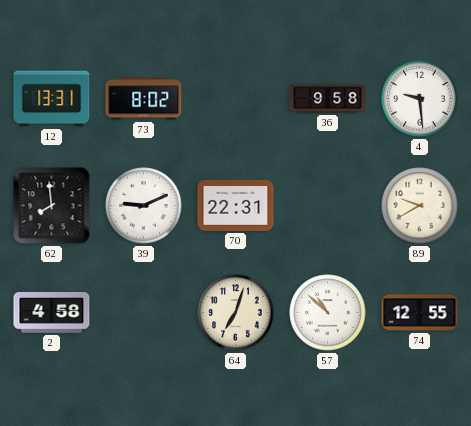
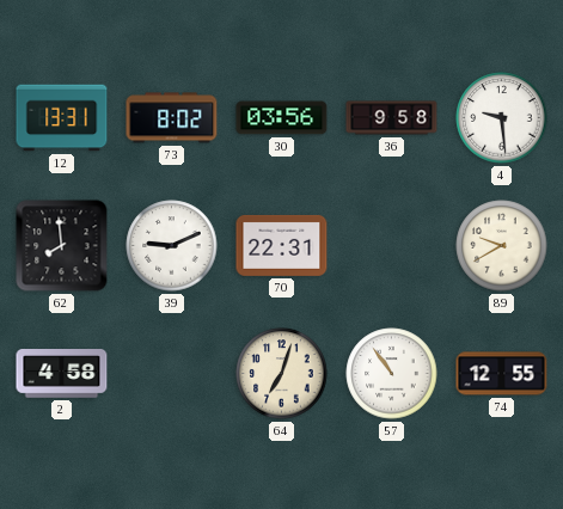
30: none -> 03:56
57: 10:52 -> 10:54
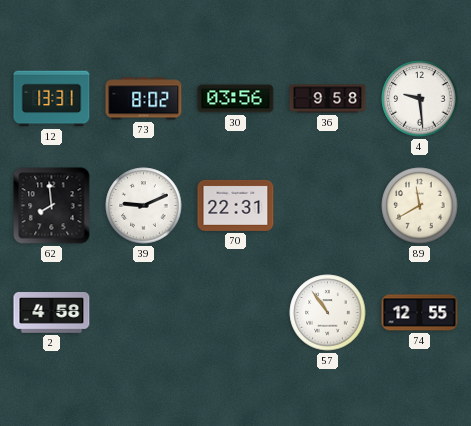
89: 9:40 -> 11:40
64: 7:03 -> none
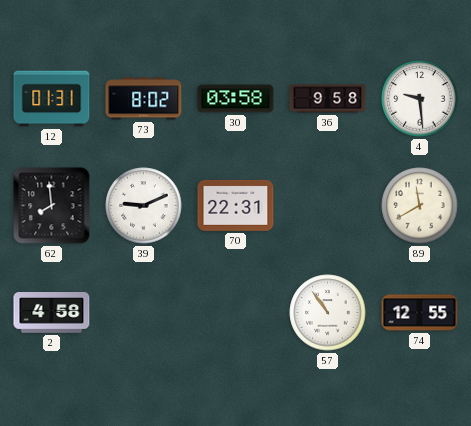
12: 13:31 -> 01:31
30: 03:56 -> 03:58
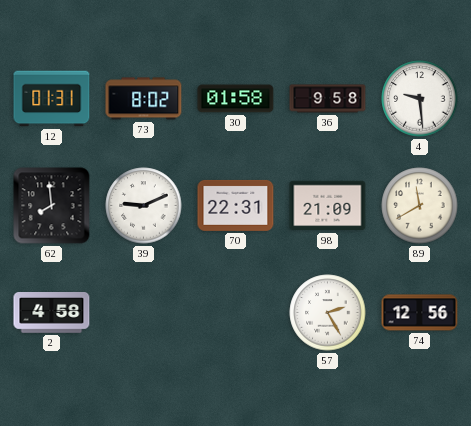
30: 03:58 -> 01:58
98: none -> 21:09
57: 10:54 -> 2:25
74: 12:55 -> 12:56
